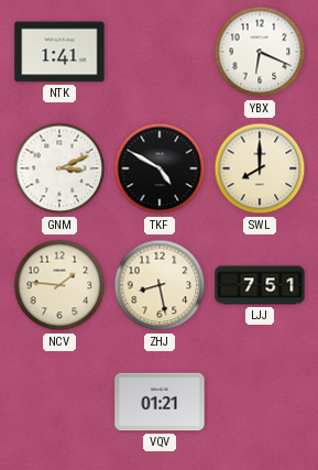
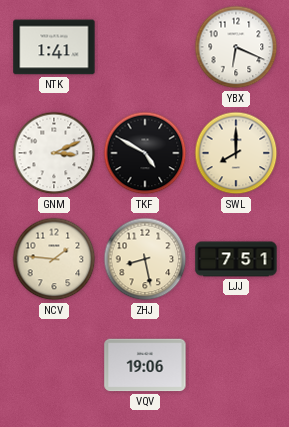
VQV: 01:21 -> 19:06
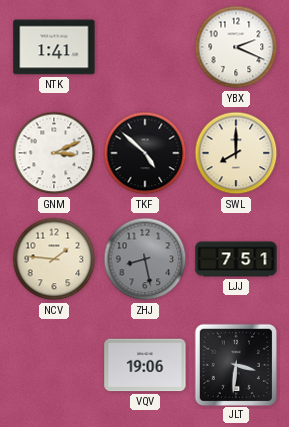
YBX: 6:19 -> 2:19
TKF: 4:50 -> 4:52
ZHJ dial: cream -> grey
JLT: none -> 3:31
